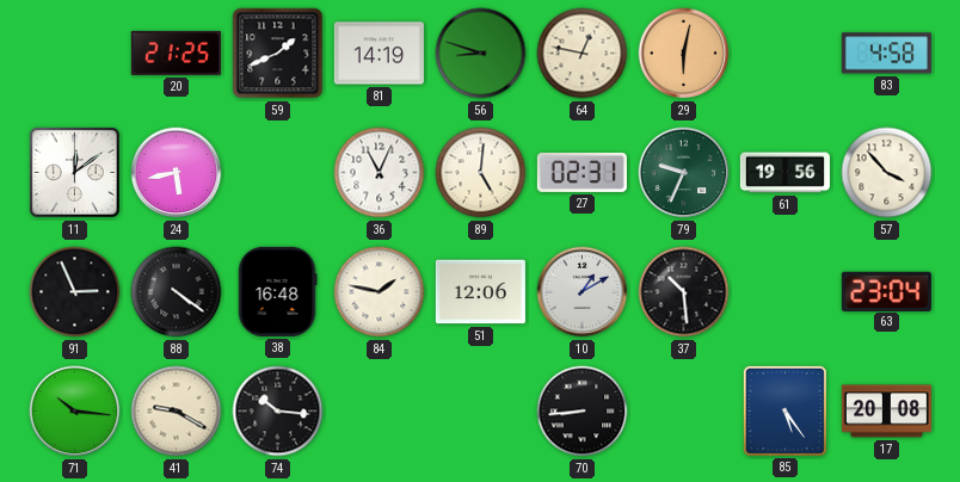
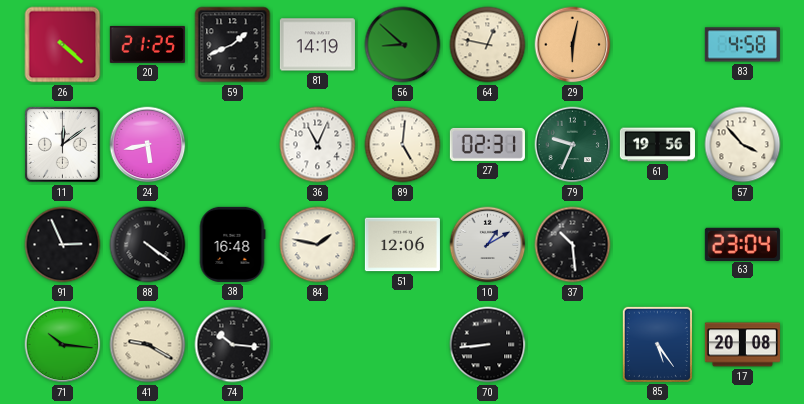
26: none -> 4:22
56: 8:48 -> 8:52
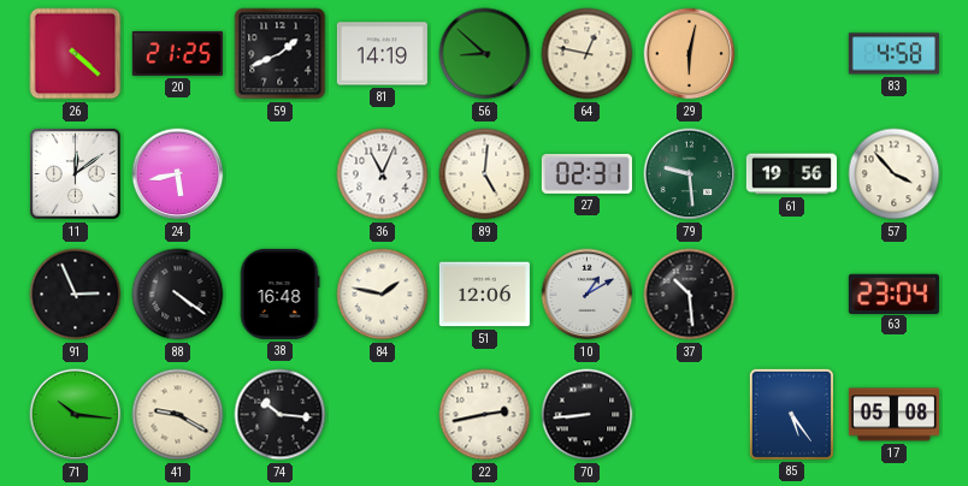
79: 9:34 -> 9:29
22: none -> 2:43
17: 20:08 -> 05:08
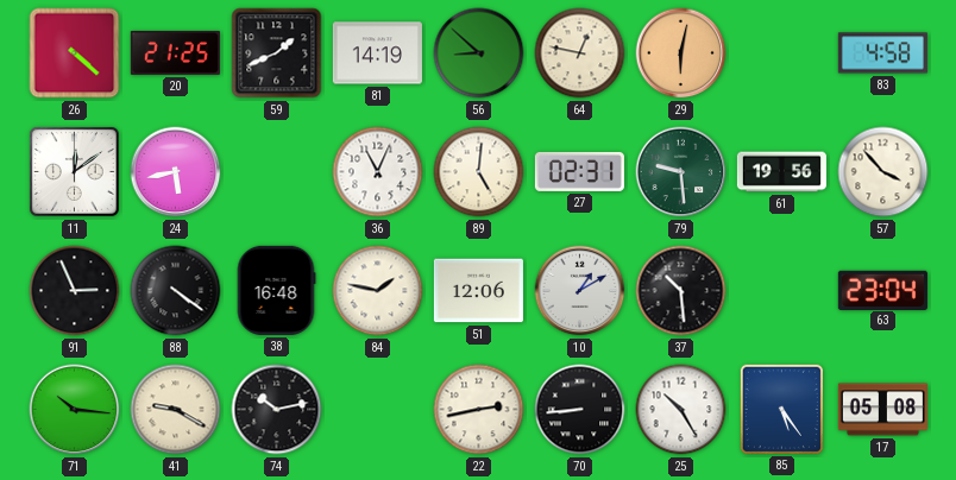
74: 10:16 -> 10:13
25: none -> 10:25
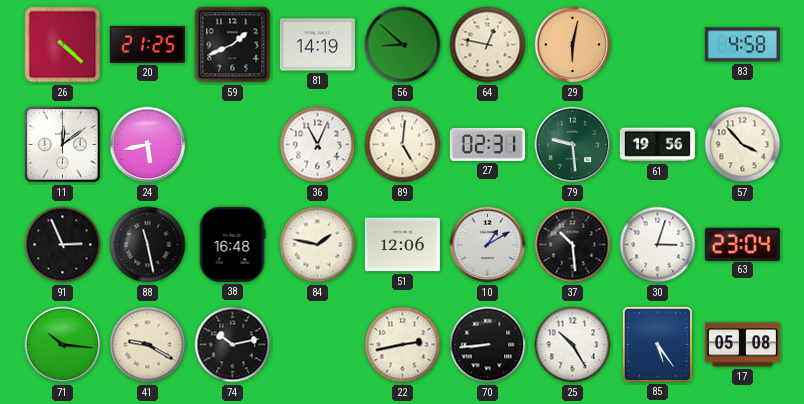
88: 4:21 -> 11:28
30: none -> 3:03
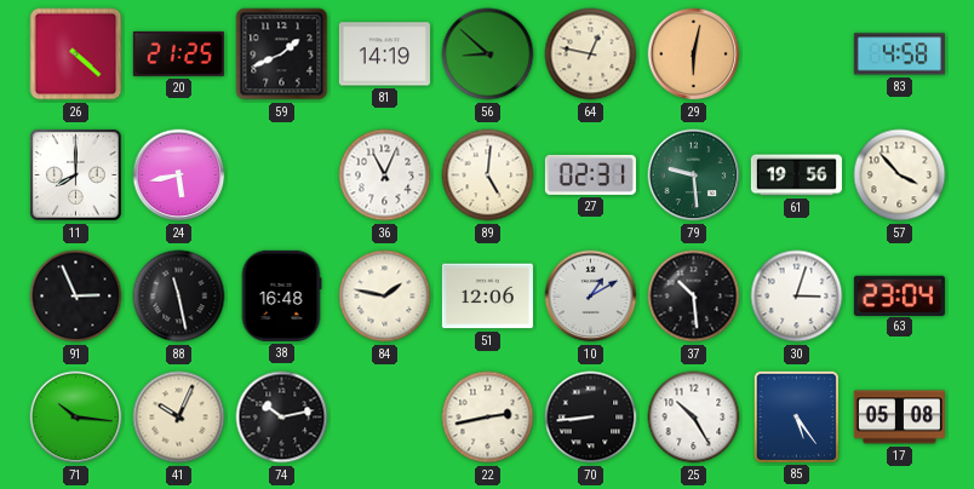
11: 12:09 -> 8:00
41: 9:20 -> 10:04
